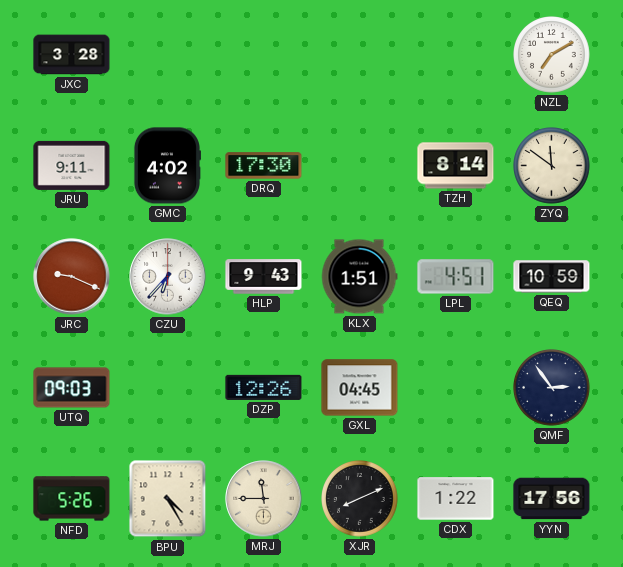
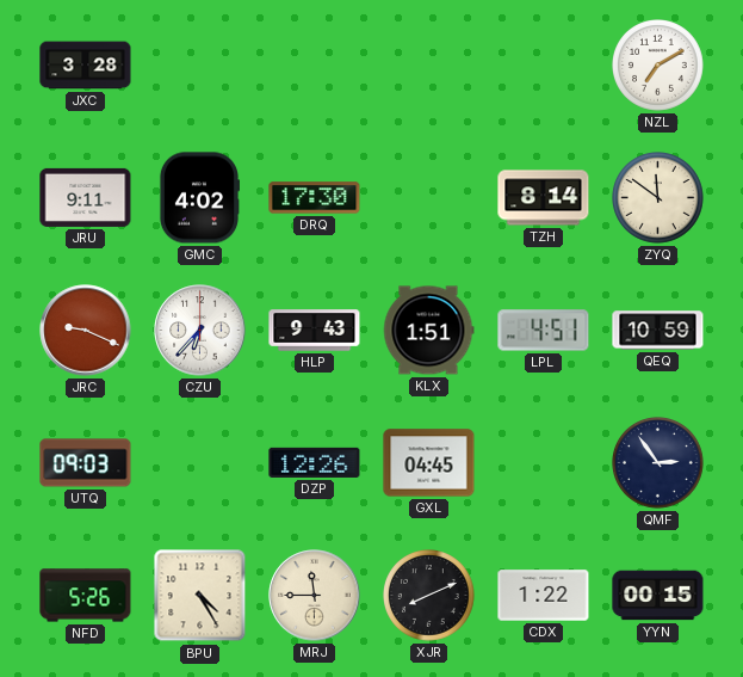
YYN: 17:56 -> 00:15
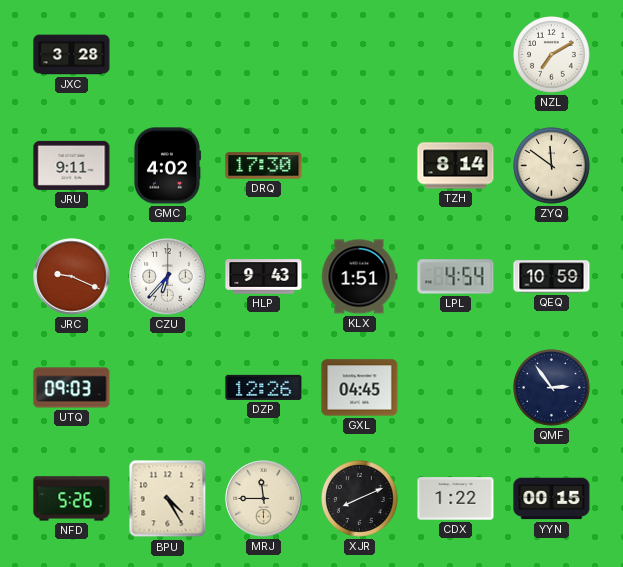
LPL: 4:51 -> 4:54
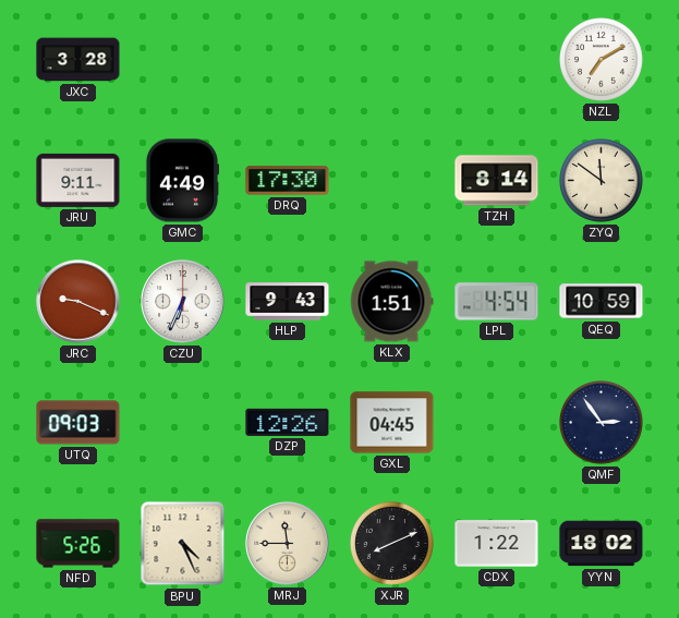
GMC: 4:02 -> 4:49
CZU: 6:37 -> 6:34
BPU: 4:25 -> 4:26
YYN: 00:15 -> 18:02
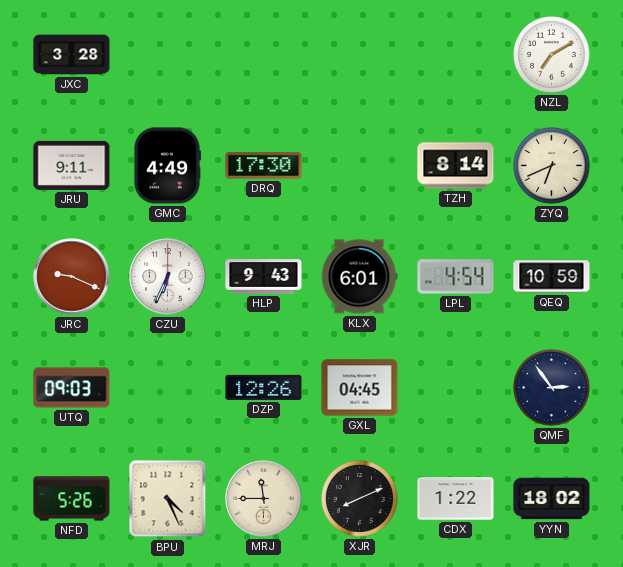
ZYQ: 11:51 -> 6:41
KLX: 1:51 -> 6:01
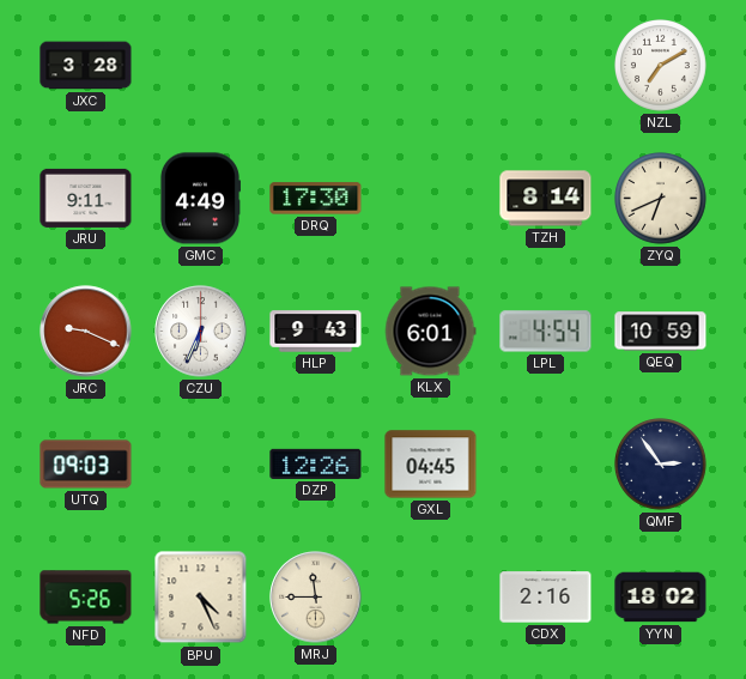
XJR: 8:11 -> none
CDX: 1:22 -> 2:16
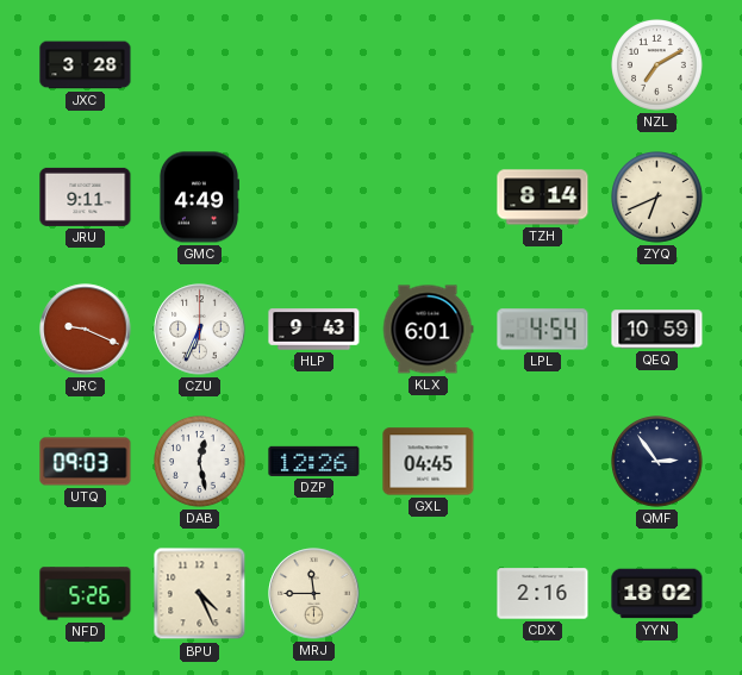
DRQ: 17:30 -> none
DAB: none -> 12:28
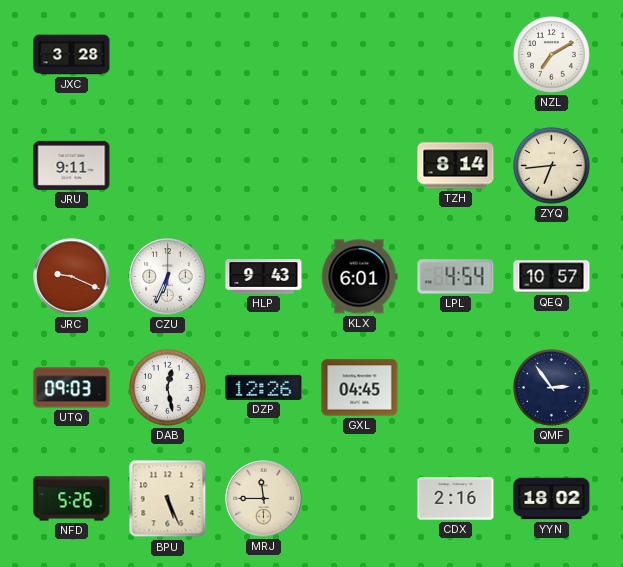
GMC: 4:49 -> none
ZYQ: 6:41 -> 6:44
QEQ: 10:59 -> 10:57
BPU: 4:26 -> 5:26
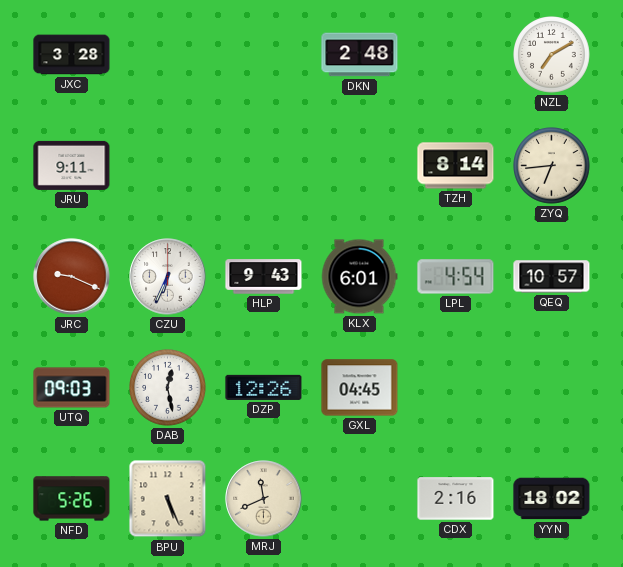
DKN: none -> 2:48
QMF: 2:54 -> none
MRJ: 11:45 -> 11:41
